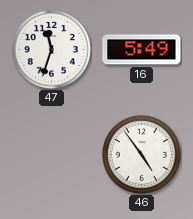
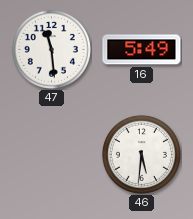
47: 11:33 -> 11:29
46: 4:54 -> 5:31
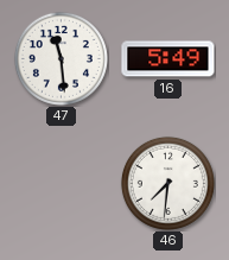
46: 5:31 -> 7:31
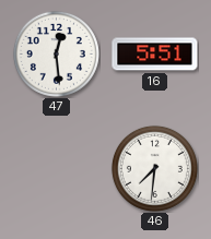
47: 11:29 -> 12:29
16: 5:49 -> 5:51
